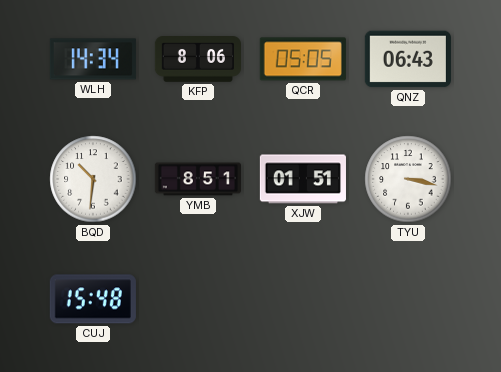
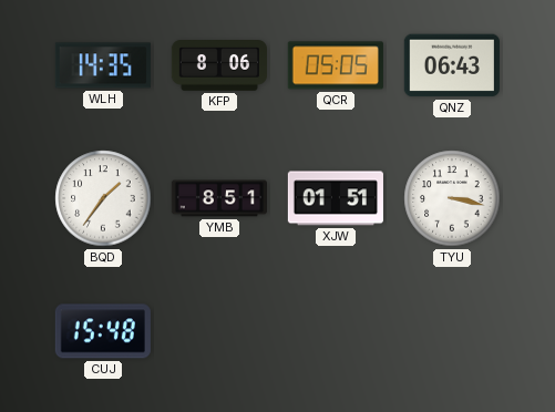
WLH: 14:34 -> 14:35
BQD: 10:31 -> 1:36
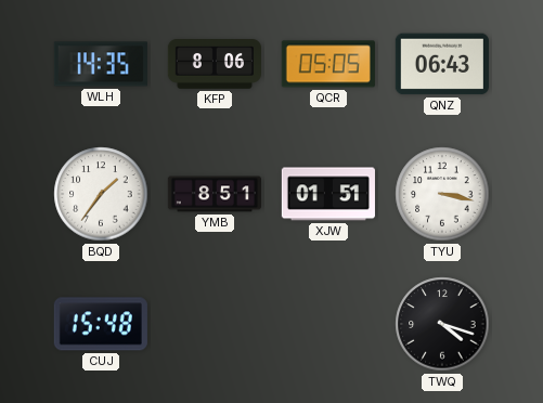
TWQ: none -> 4:18
